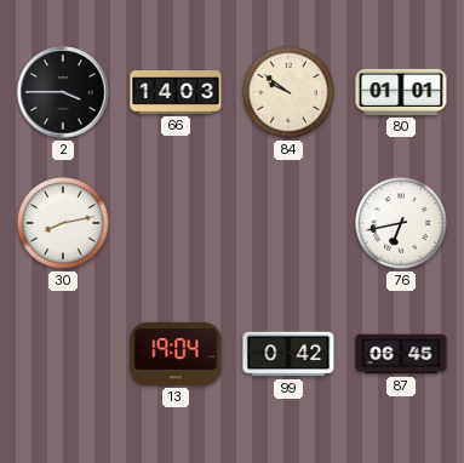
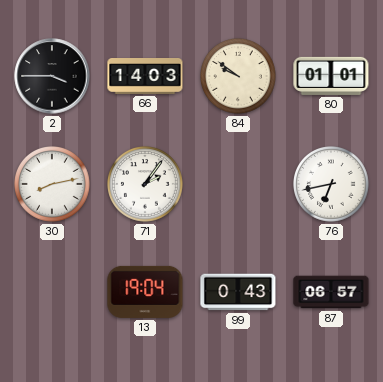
71: none -> 2:06
99: 0:42 -> 0:43
87: 06:45 -> 06:57
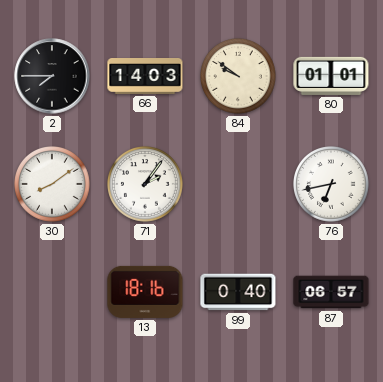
2: 3:45 -> 7:45
30: 8:13 -> 8:09
13: 19:04 -> 18:16
99: 0:43 -> 0:40
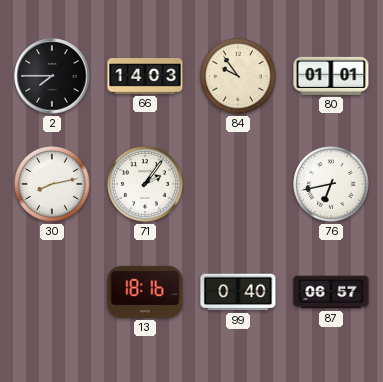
84: 9:51 -> 9:54
30: 8:09 -> 8:13
